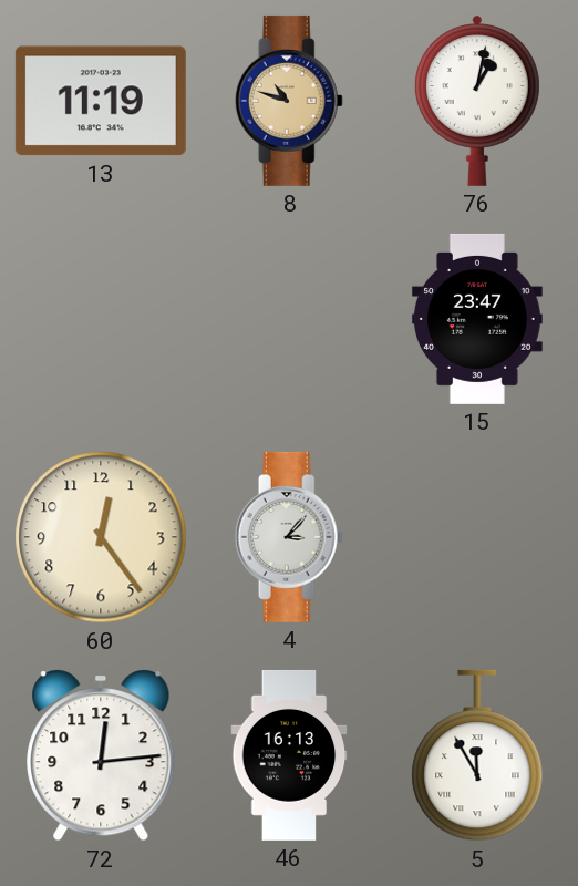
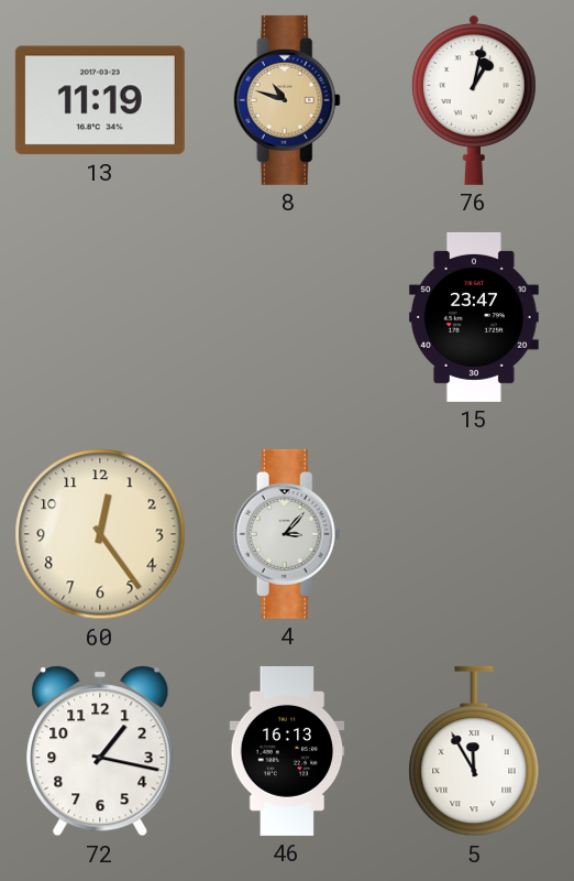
72: 12:14 -> 1:17
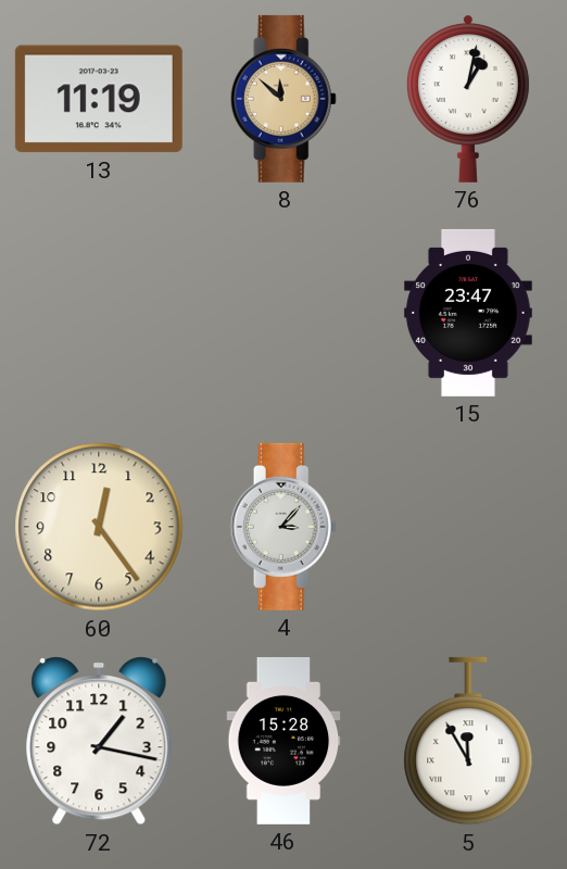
8: 10:48 -> 11:52
46: 16:13 -> 15:28
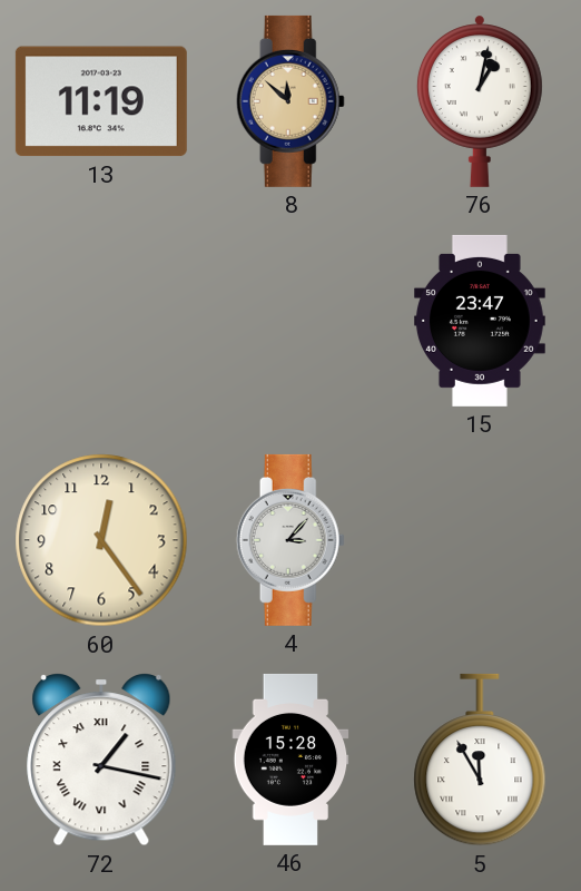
72 numerals: Arabic -> Roman
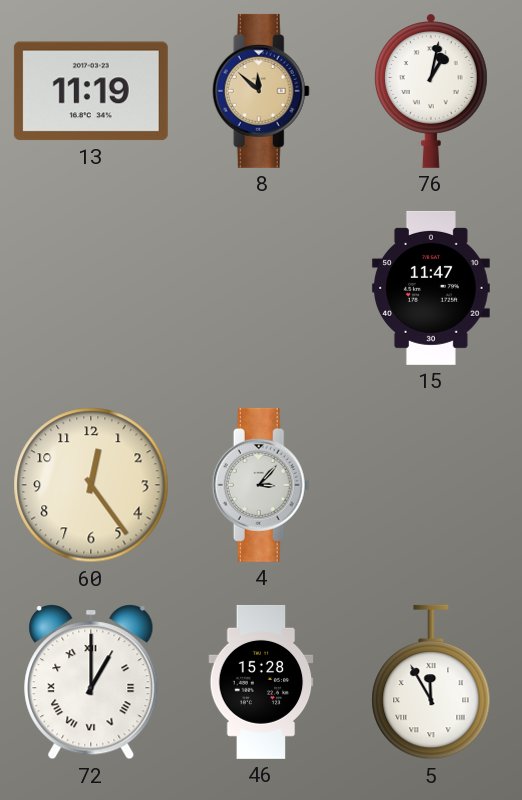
15: 23:47 -> 11:47
72: 1:17 -> 1:00
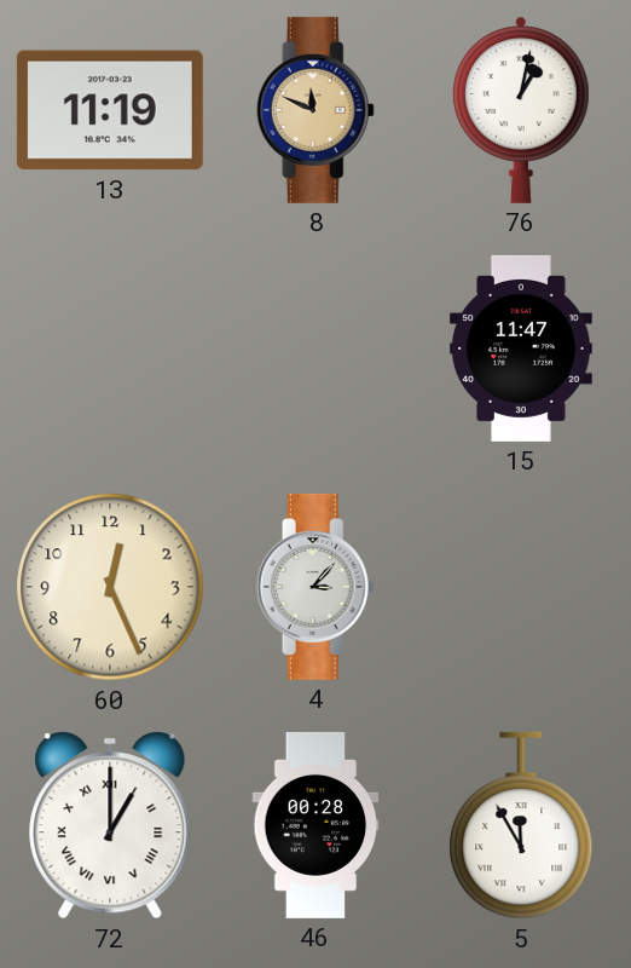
8: 11:52 -> 11:49
60: 12:24 -> 12:26
46: 15:28 -> 00:28
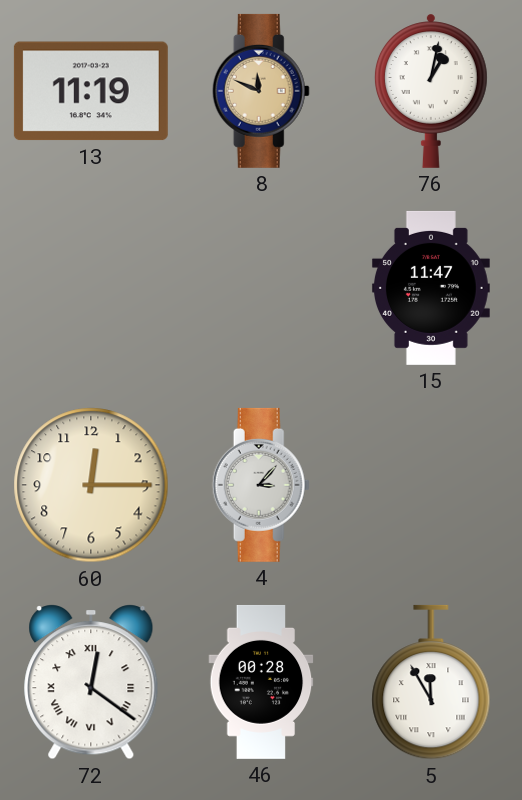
60: 12:26 -> 12:15
72: 1:00 -> 12:21
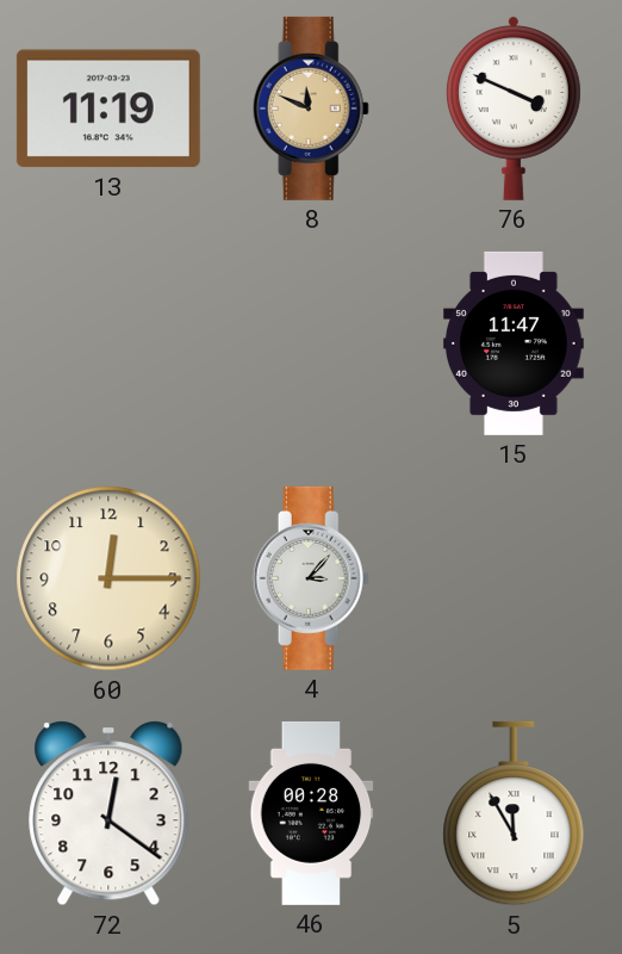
76: 1:02 -> 3:49
72 numerals: Roman -> Arabic
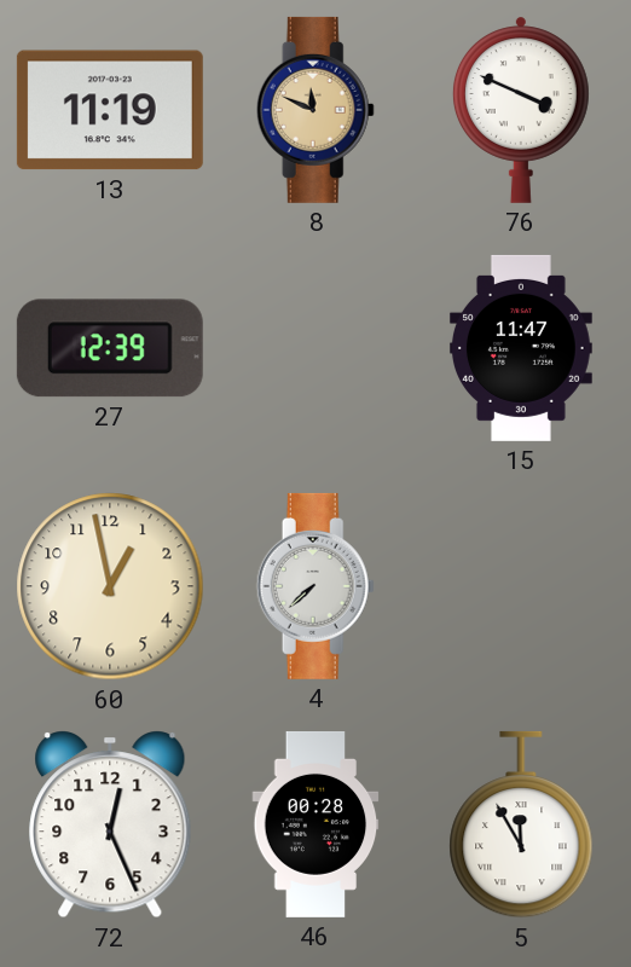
27: none -> 12:39
60: 12:15 -> 12:58
4: 3:07 -> 7:38
72: 12:21 -> 12:26
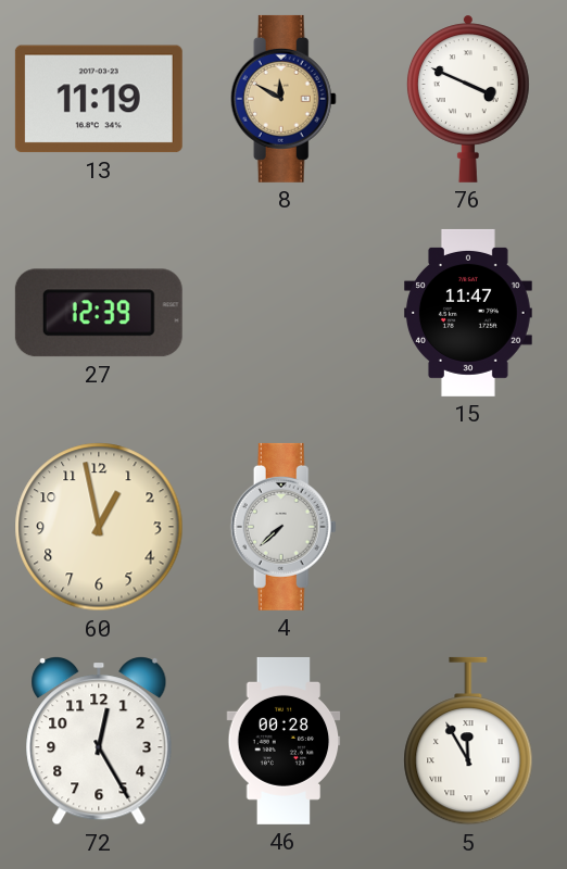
8: 11:49 -> 11:50
72: 12:26 -> 12:25
